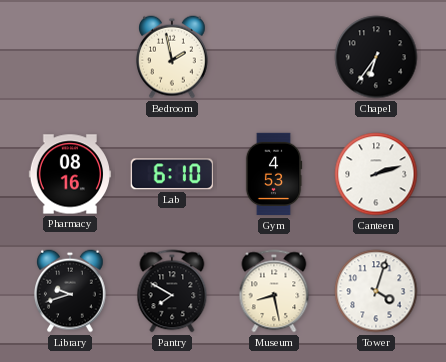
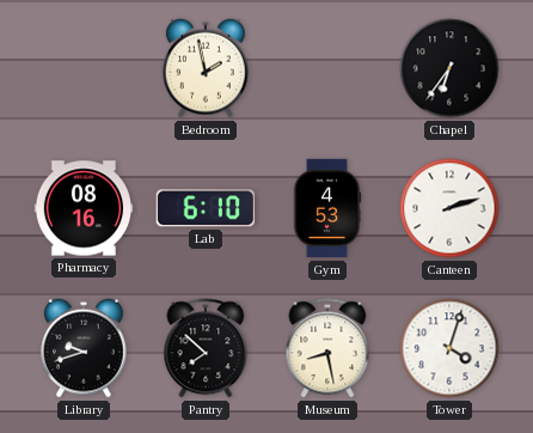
Pantry: 7:50 -> 7:52
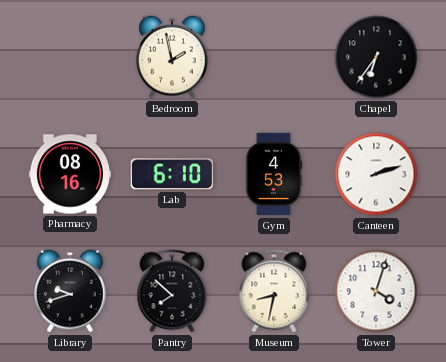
Museum: 8:28 -> 8:32
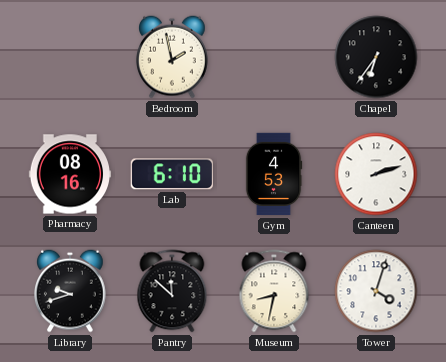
Pantry: 7:52 -> 11:52
